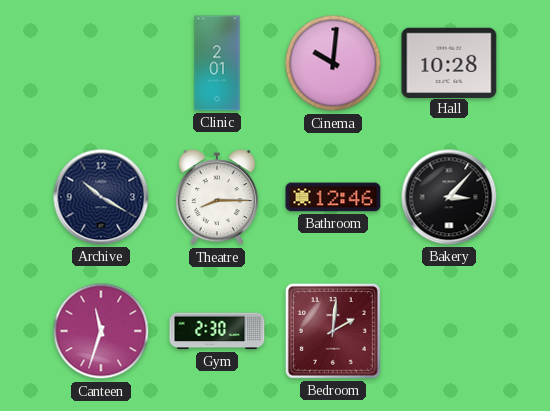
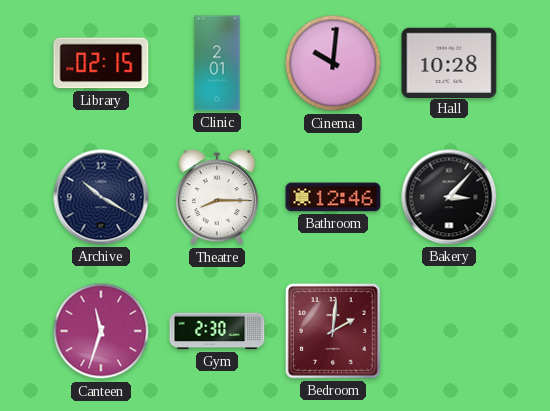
Library: none -> 02:15
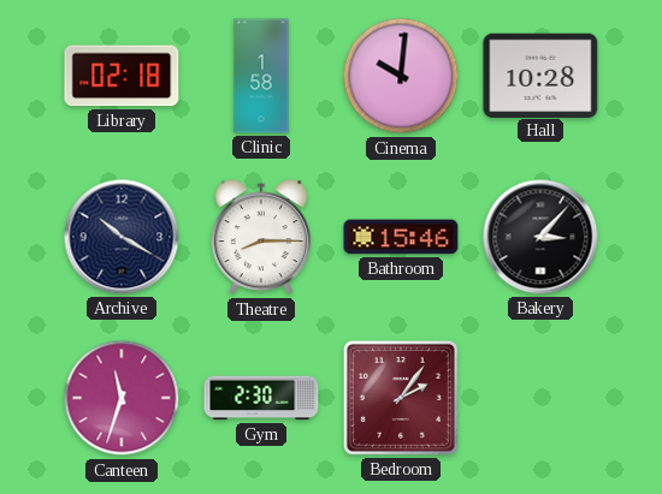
Library: 02:15 -> 02:18
Clinic: 2:01 -> 1:58
Bathroom: 12:46 -> 15:46
Bedroom: 2:01 -> 2:06
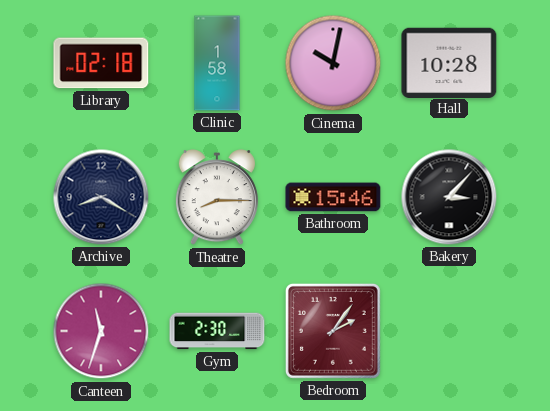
Cinema: 10:01 -> 10:02
Archive: 10:20 -> 8:20
